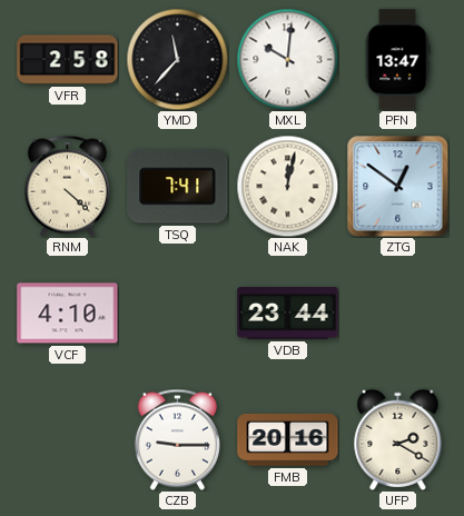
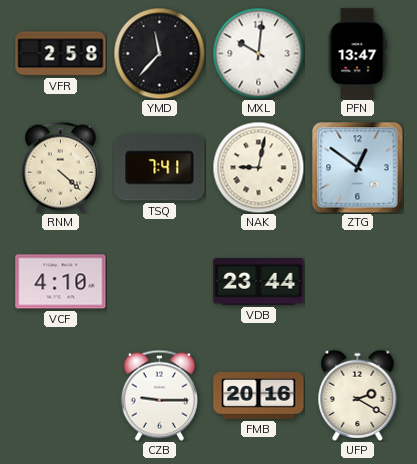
NAK: 12:02 -> 9:02
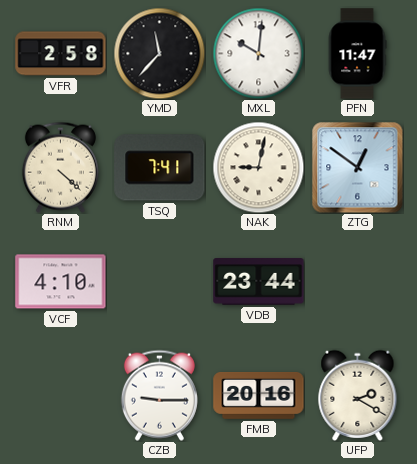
PFN: 13:47 -> 11:47
